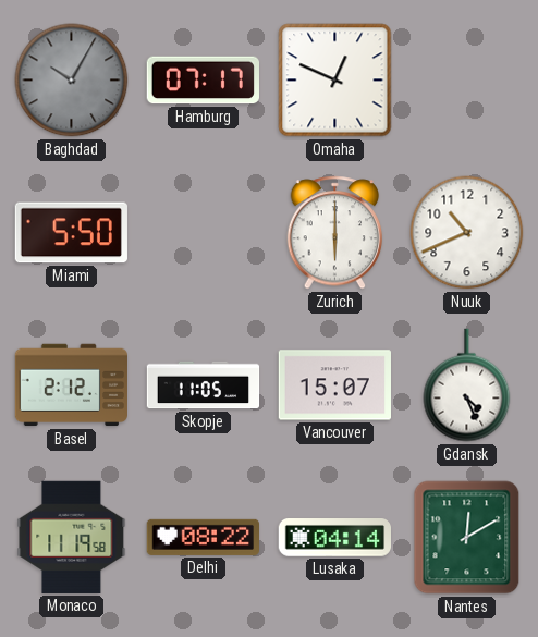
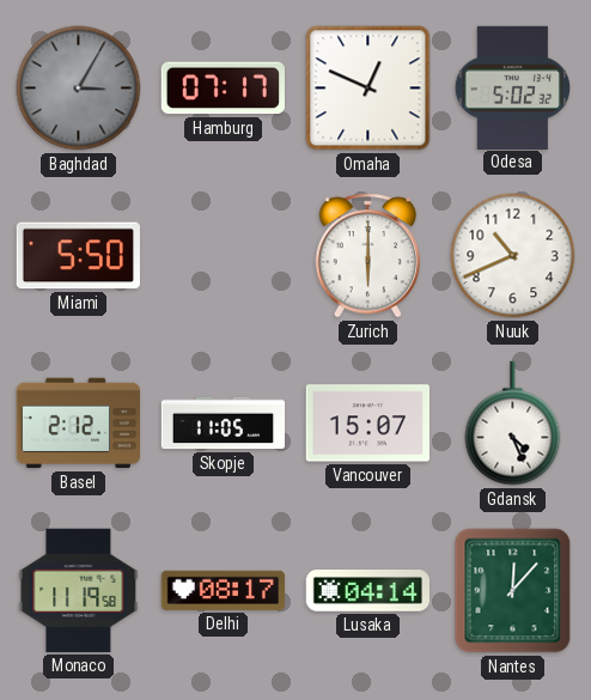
Baghdad: 10:05 -> 3:05
Odesa: none -> 5:02
Delhi: 08:22 -> 08:17
Nantes: 12:10 -> 12:07
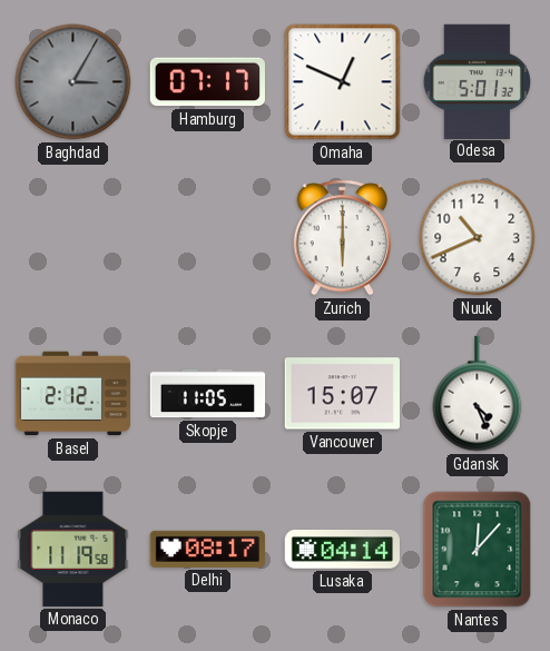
Odesa: 5:02 -> 5:01
Miami: 5:50 -> none
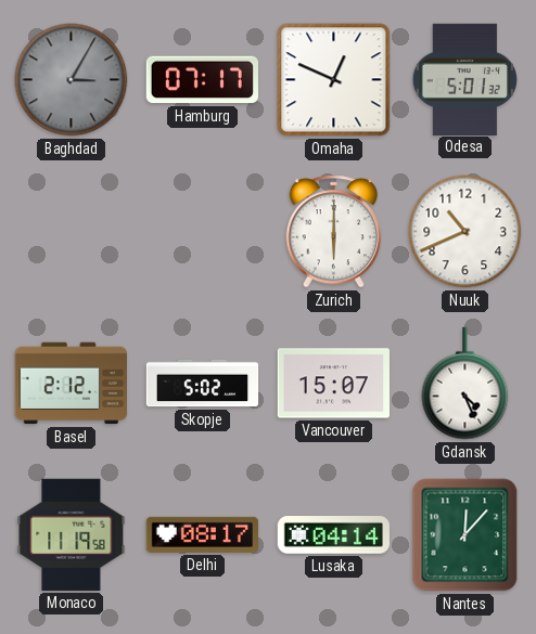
Skopje: 11:05 -> 5:02
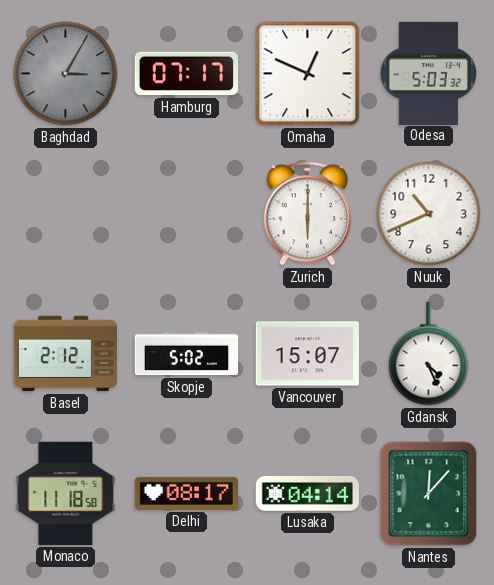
Odesa: 5:01 -> 5:03
Monaco: 11:19 -> 11:18
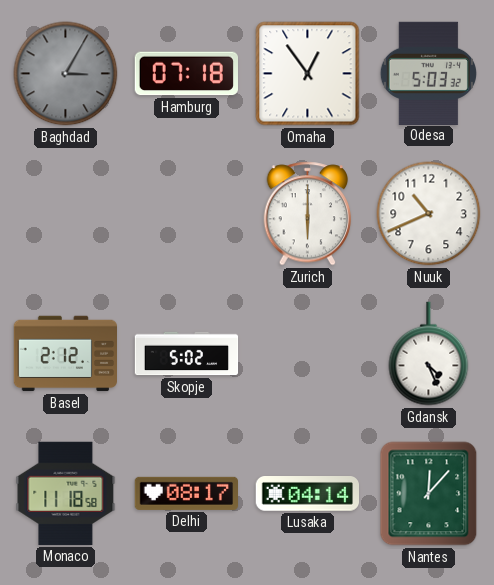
Hamburg: 07:17 -> 07:18
Omaha: 12:49 -> 12:54
Vancouver: 15:07 -> none
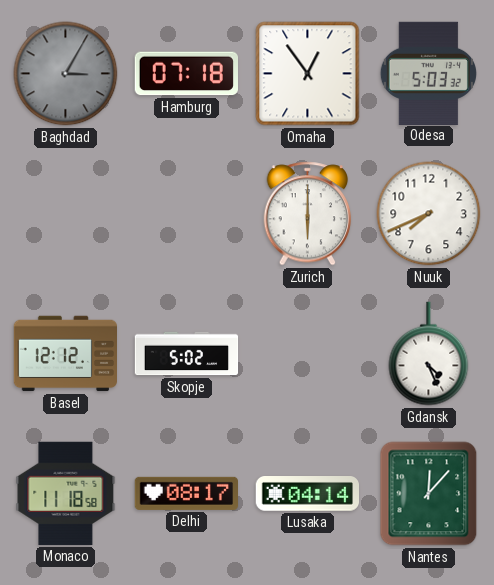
Nuuk: 10:41 -> 7:41
Basel: 2:12 -> 12:12
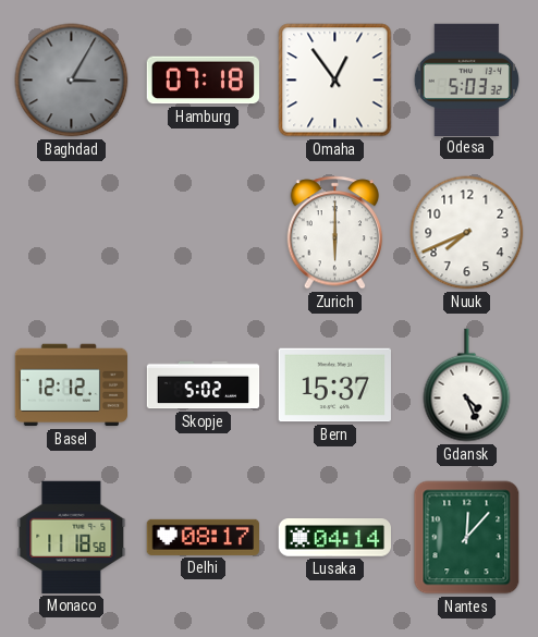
Bern: none -> 15:37
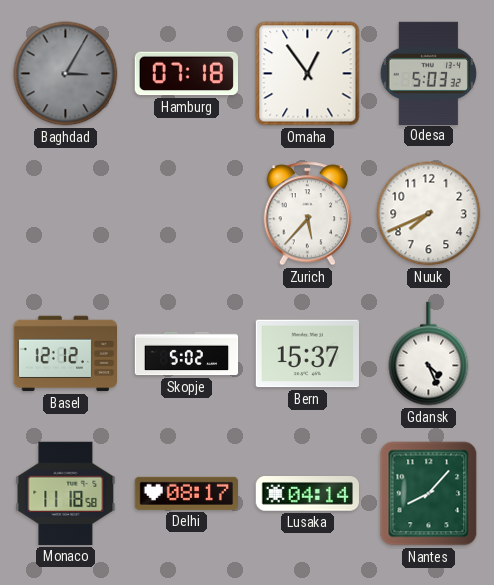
Zurich: 6:00 -> 5:37
Nantes: 12:07 -> 8:07
